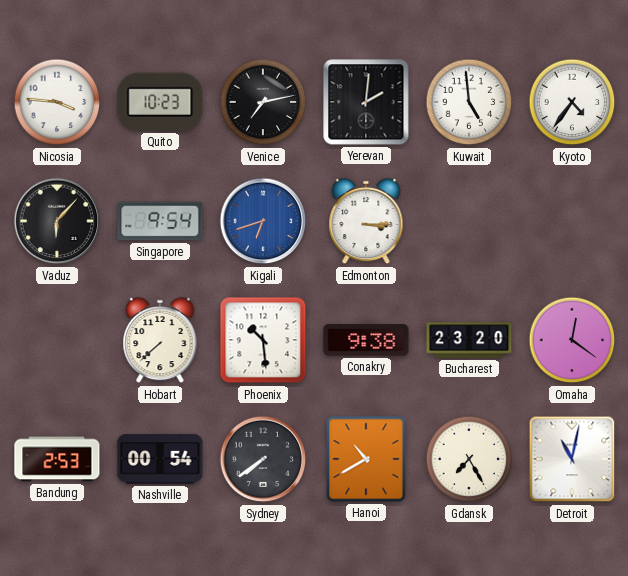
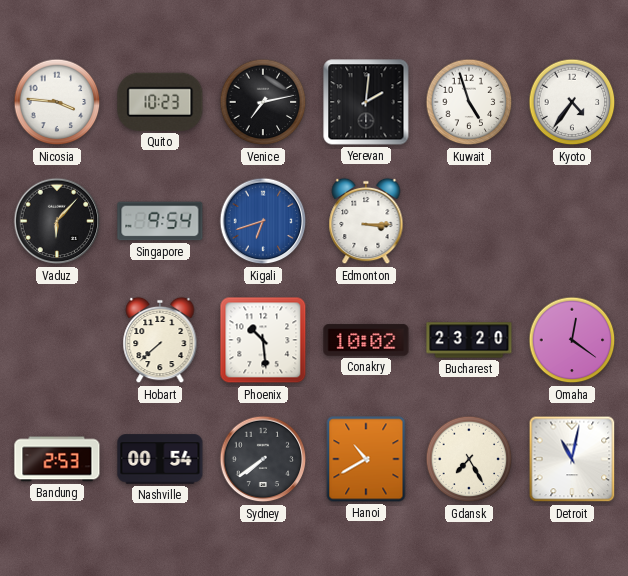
Kuwait: 4:59 -> 4:57
Conakry: 9:38 -> 10:02
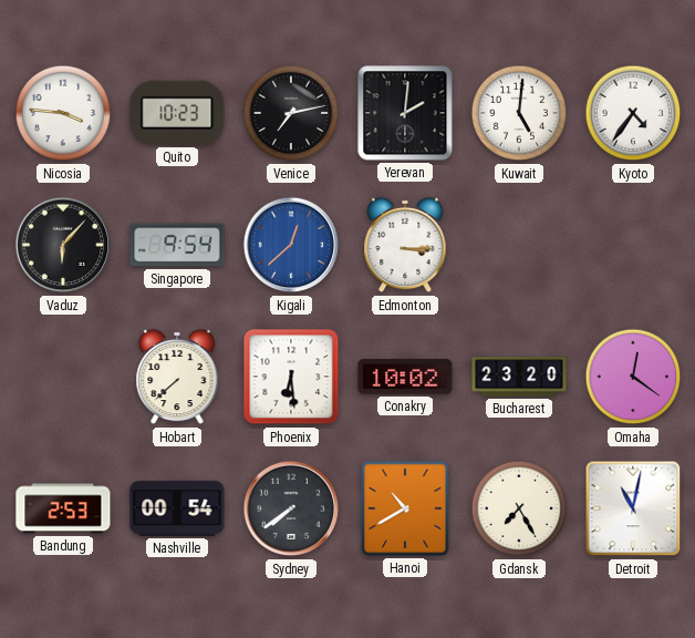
Kuwait: 4:57 -> 5:01
Kigali: 6:42 -> 12:38
Phoenix: 10:29 -> 6:29
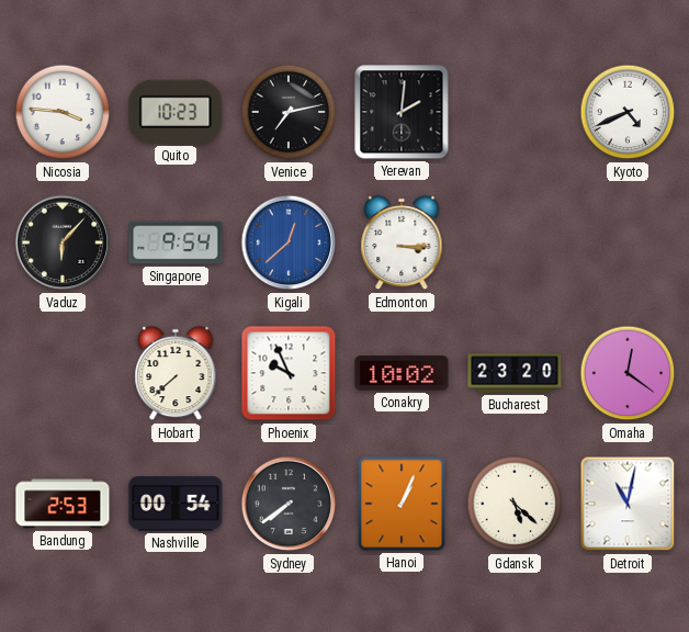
Kuwait: 5:01 -> none
Kyoto: 4:36 -> 4:41
Phoenix: 6:29 -> 9:56
Hanoi: 10:40 -> 1:04
Gdansk: 7:25 -> 5:22
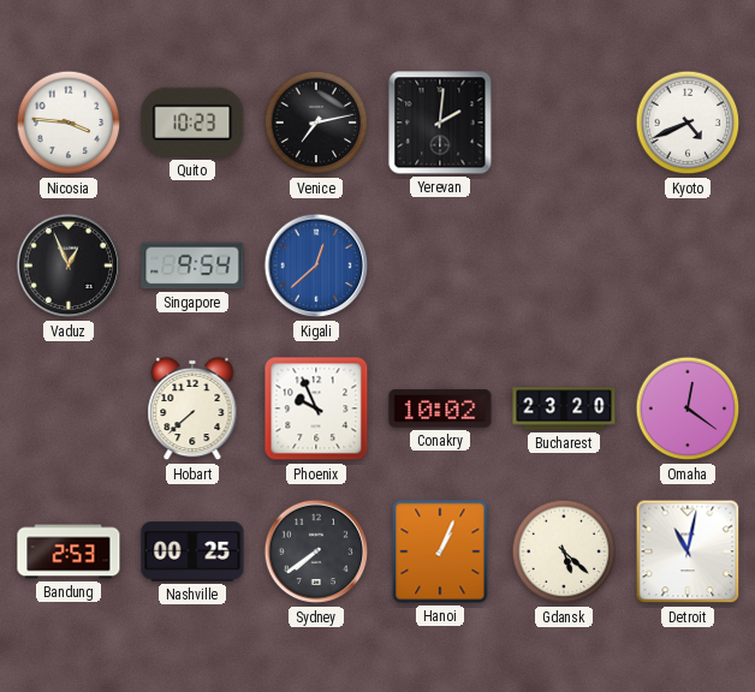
Vaduz: 6:07 -> 12:56
Edmonton: 3:15 -> none
Nashville: 00:54 -> 00:25
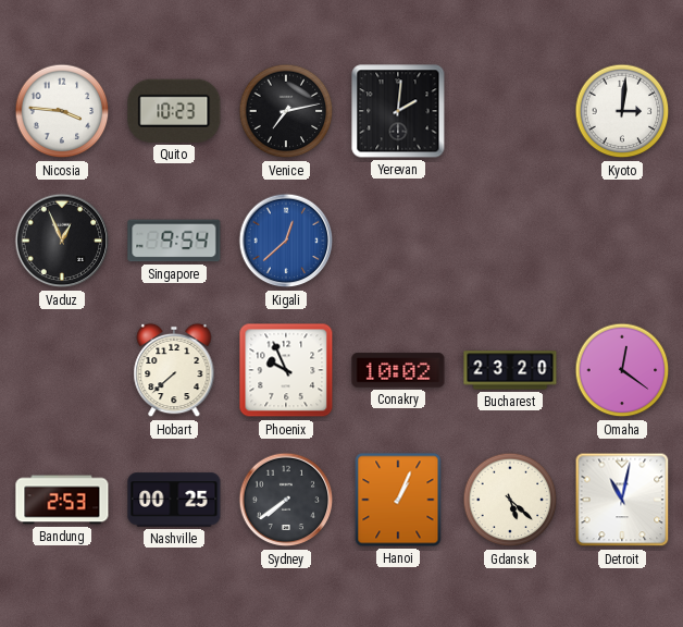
Kyoto: 4:41 -> 3:01
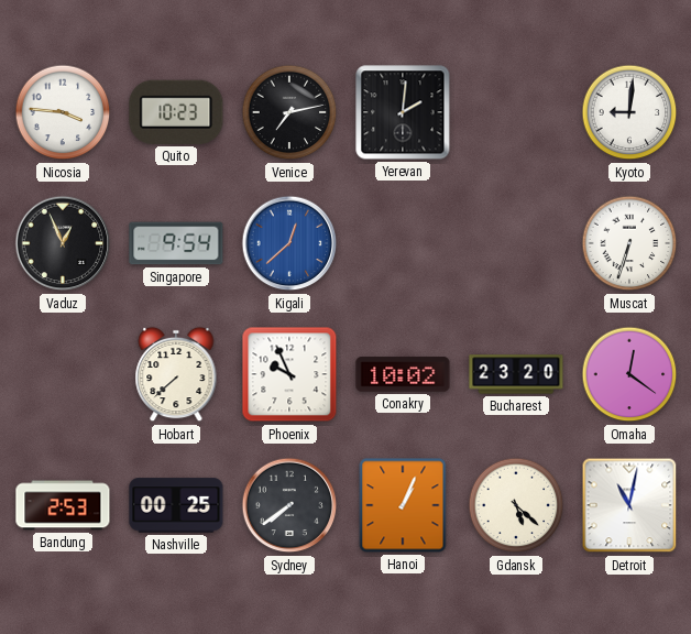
Kyoto: 3:01 -> 9:01
Muscat: none -> 6:33
